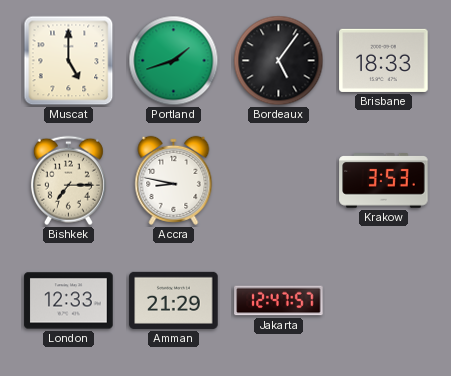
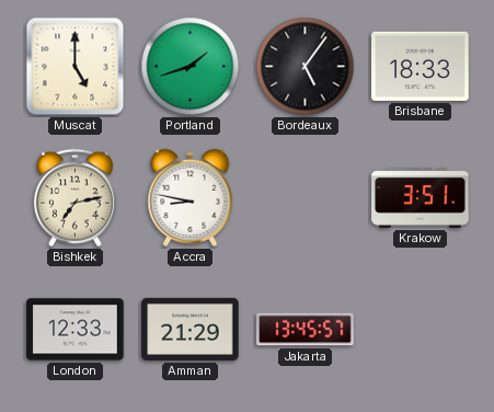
Bishkek: 7:15 -> 7:13
Krakow: 3:53 -> 3:51
Jakarta: 12:47 -> 13:45
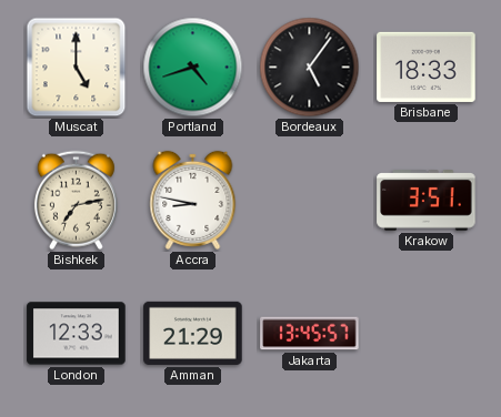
Portland: 1:42 -> 4:42
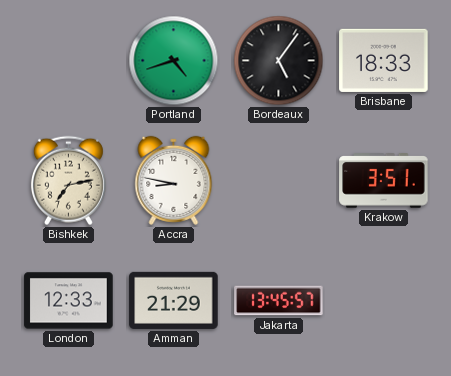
Muscat: 5:00 -> none
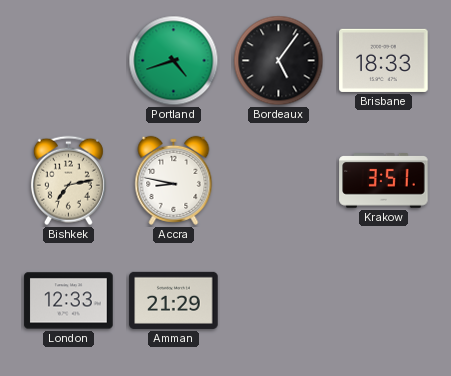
Jakarta: 13:45 -> none
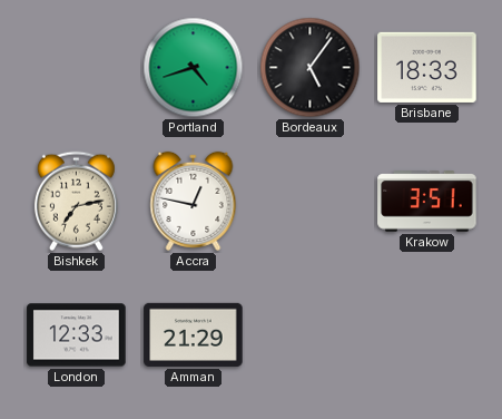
Accra: 8:47 -> 12:47
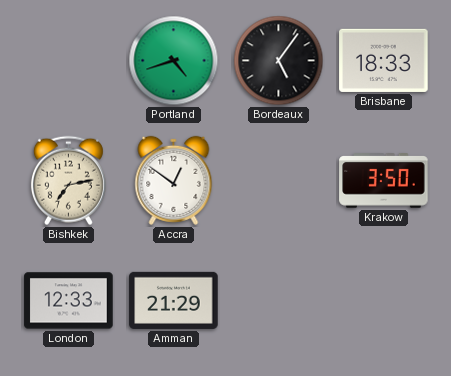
Accra: 12:47 -> 12:51
Krakow: 3:51 -> 3:50
